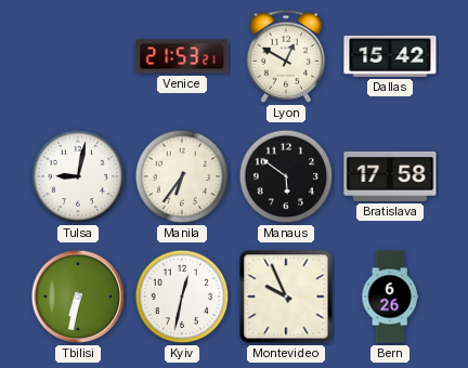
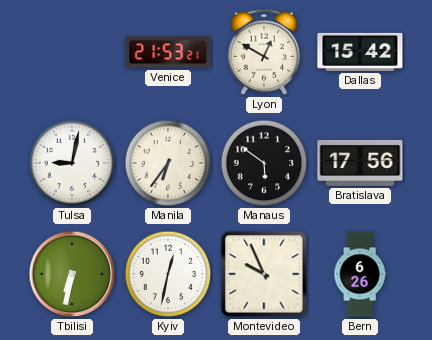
Bratislava: 17:58 -> 17:56
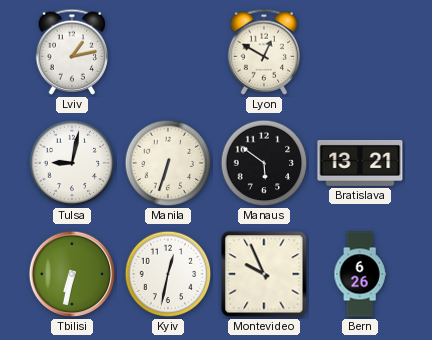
Lviv: none -> 1:13
Venice: 21:53 -> none
Dallas: 15:42 -> none
Manila: 6:36 -> 6:33
Bratislava: 17:56 -> 13:21
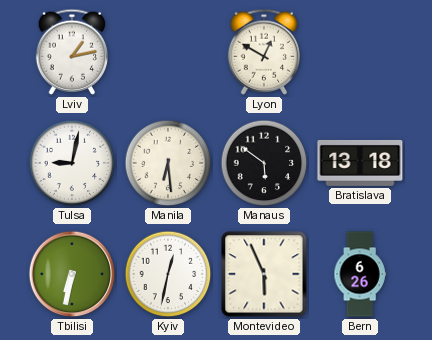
Manila: 6:33 -> 6:29
Bratislava: 13:21 -> 13:18
Montevideo: 9:56 -> 5:56
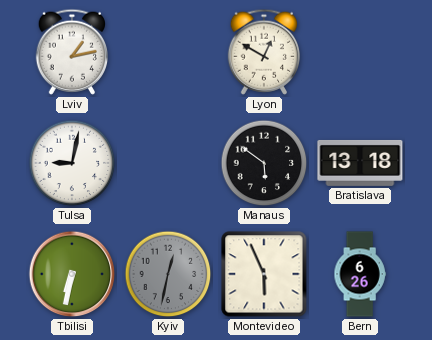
Manila: 6:29 -> none
Kyiv dial: white -> grey
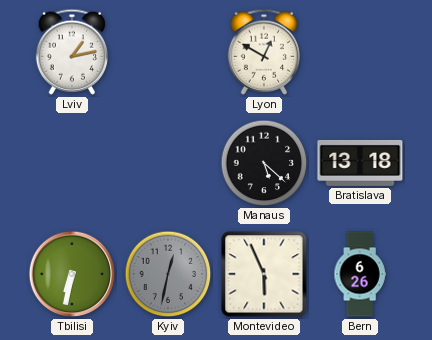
Tulsa: 9:02 -> none
Manaus: 5:51 -> 5:22
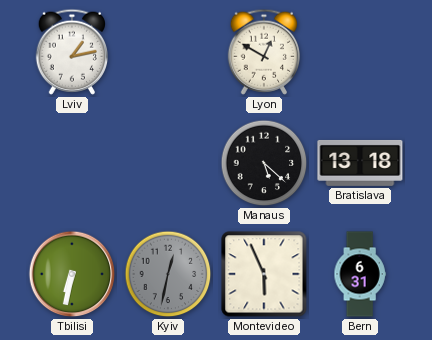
Bern: 6:26 -> 6:31
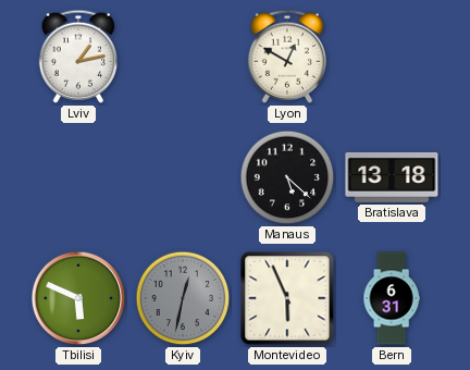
Tbilisi: 6:32 -> 5:49
